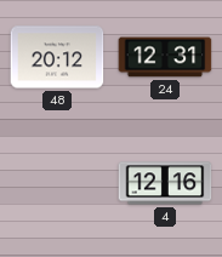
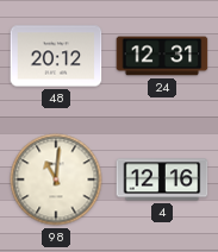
98: none -> 11:01
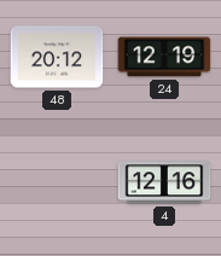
24: 12:31 -> 12:19
98: 11:01 -> none
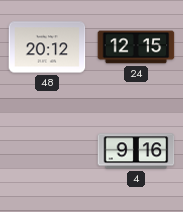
24: 12:19 -> 12:15
4: 12:16 -> 9:16
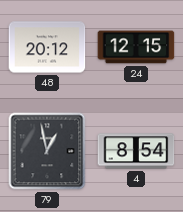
79: none -> 12:58
4: 9:16 -> 8:54
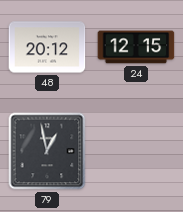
4: 8:54 -> none
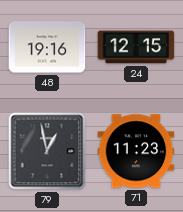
48: 20:12 -> 19:16
71: none -> 11:23
